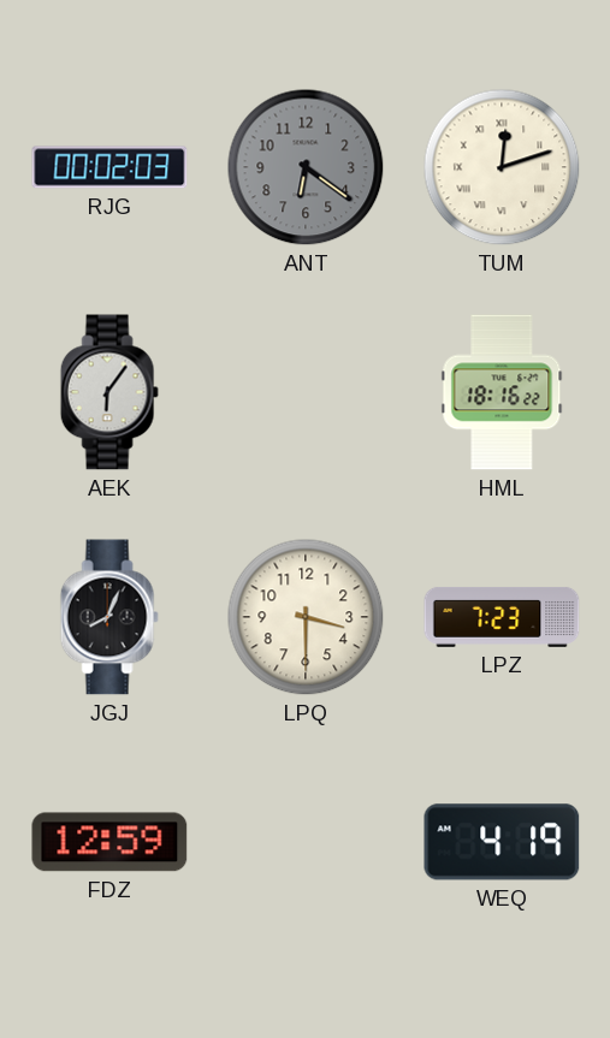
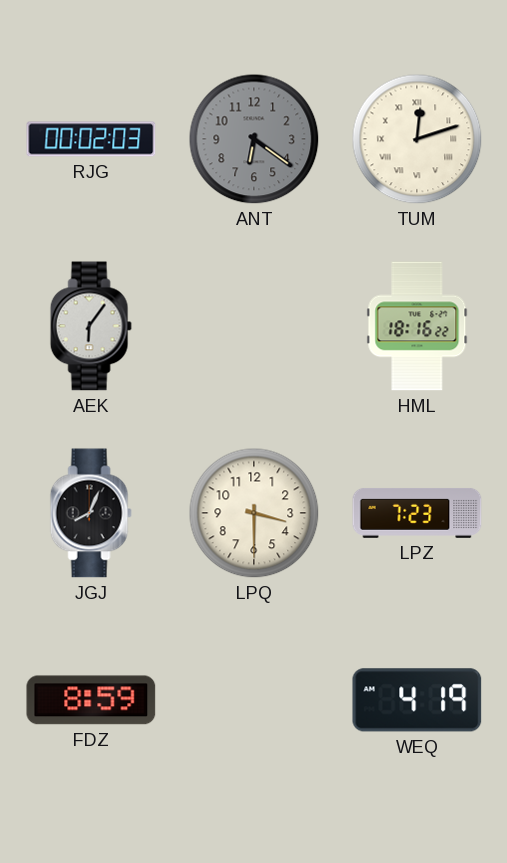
FDZ: 12:59 -> 8:59
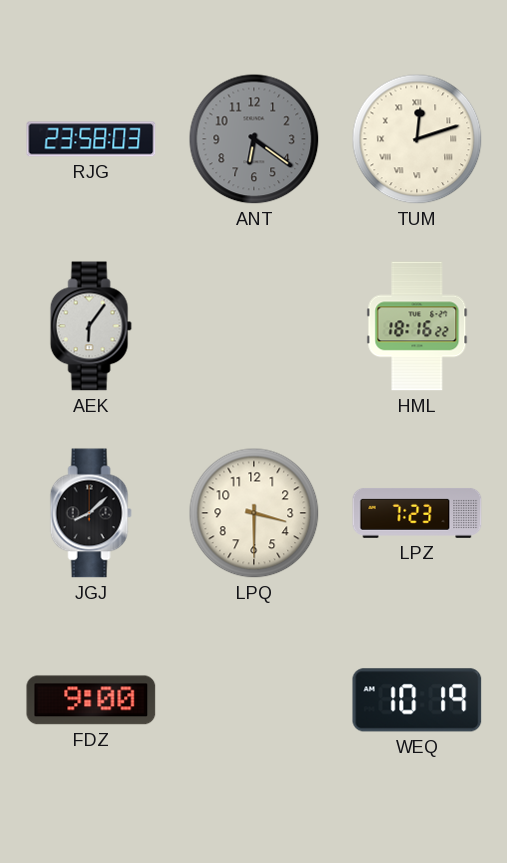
RJG: 00:02 -> 23:58
JGJ: 8:04 -> 8:08
FDZ: 8:59 -> 9:00
WEQ: 4:19 -> 10:19
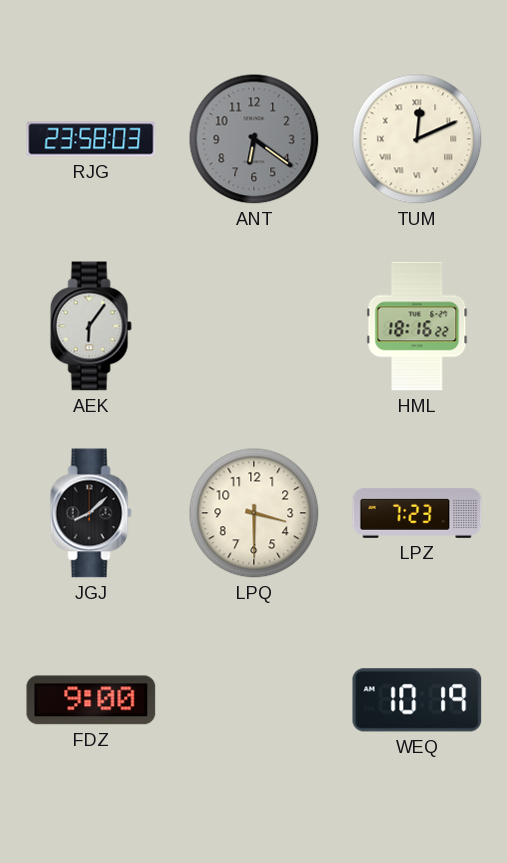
TUM: 12:12 -> 12:11
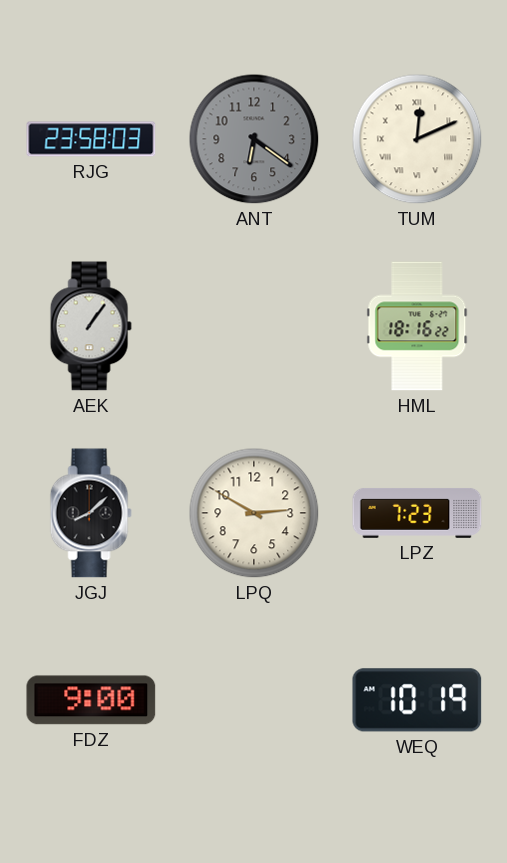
AEK: 6:06 -> 1:06
LPQ: 3:30 -> 2:50
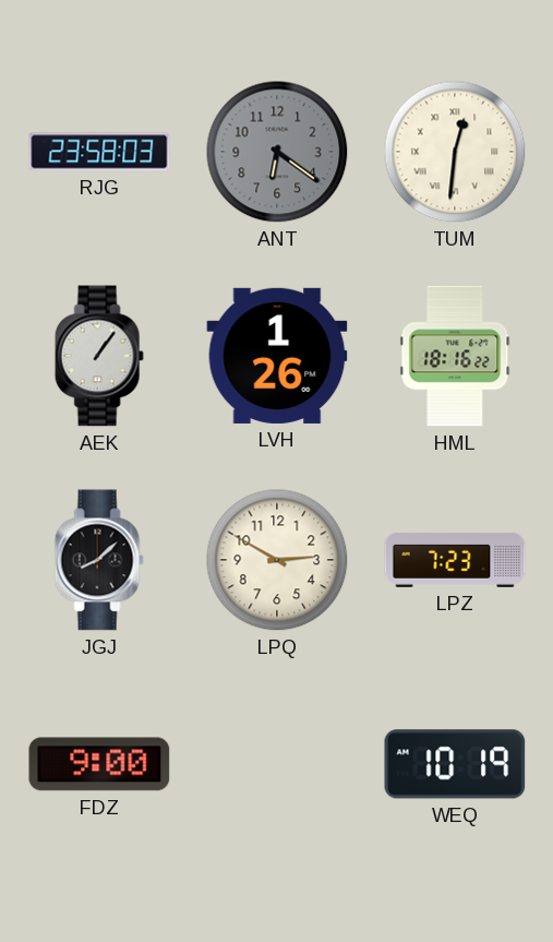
TUM: 12:11 -> 12:31
LVH: none -> 1:26
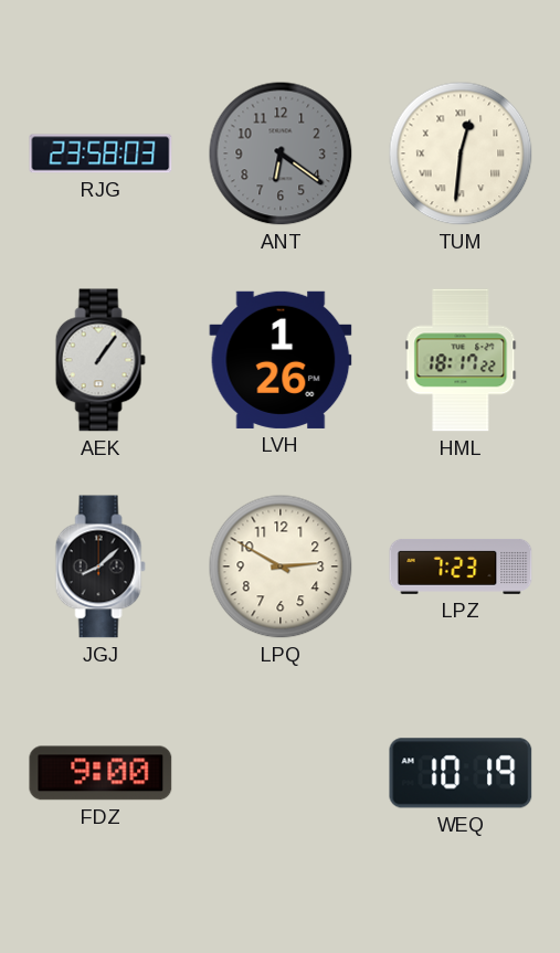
HML: 18:16 -> 18:17
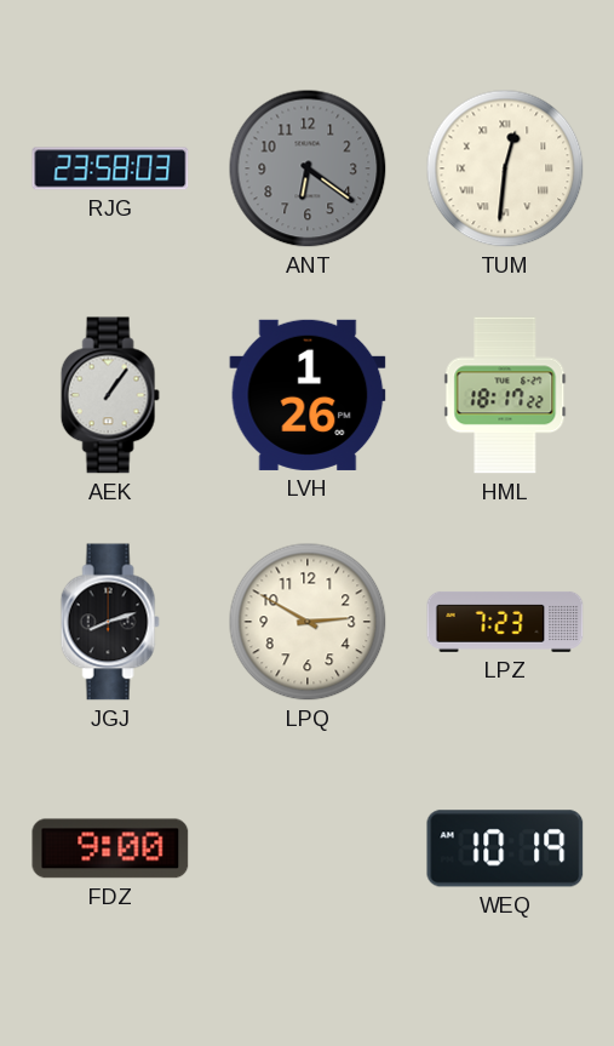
JGJ: 8:08 -> 8:12
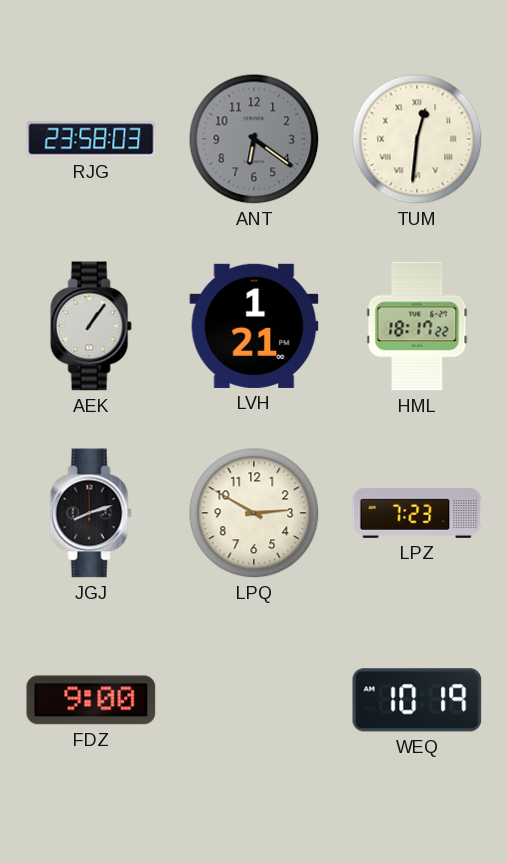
LVH: 1:26 -> 1:21
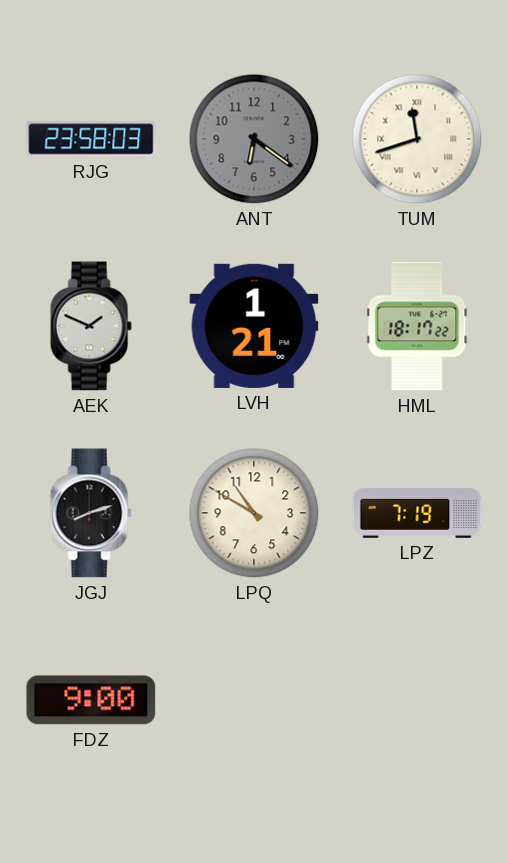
TUM: 12:31 -> 11:42
AEK: 1:06 -> 1:49
LPQ: 2:50 -> 10:50
LPZ: 7:23 -> 7:19
WEQ: 10:19 -> none
